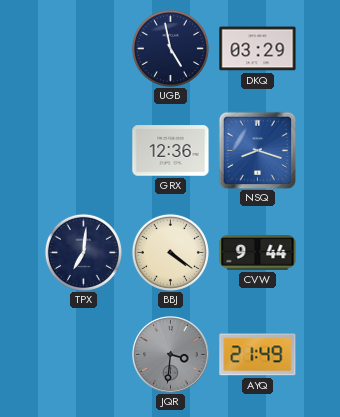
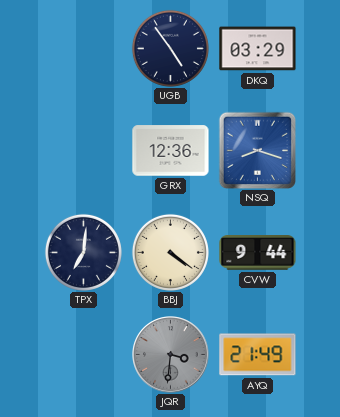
UGB: 4:58 -> 4:54
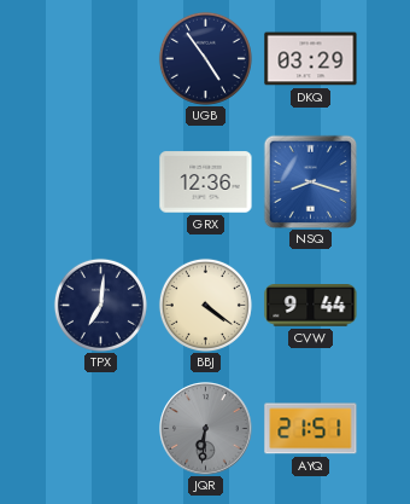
JQR: 3:31 -> 6:31
AYQ: 21:49 -> 21:51
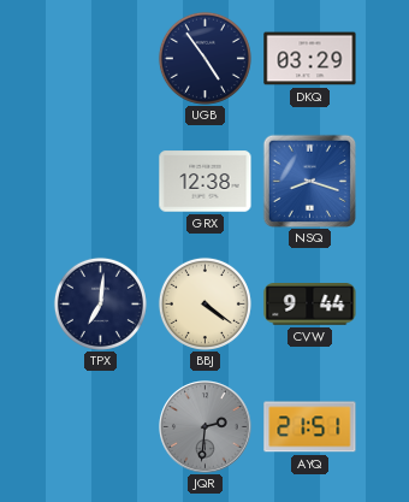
GRX: 12:36 -> 12:38
JQR: 6:31 -> 2:31
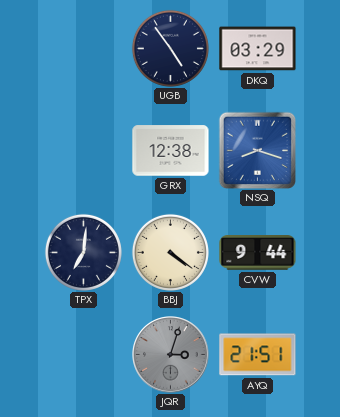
JQR: 2:31 -> 3:03
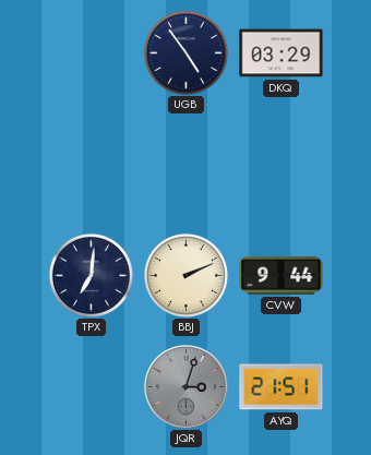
GRX: 12:38 -> none
NSQ: 8:18 -> none
BBJ: 4:21 -> 2:11
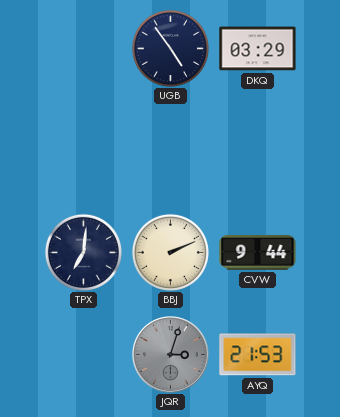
AYQ: 21:51 -> 21:53
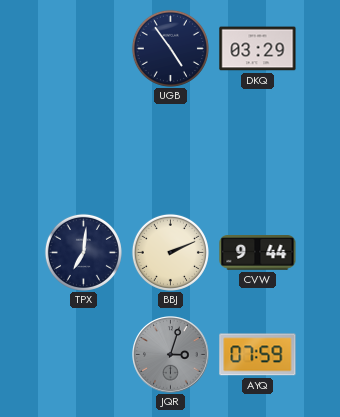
AYQ: 21:53 -> 07:59
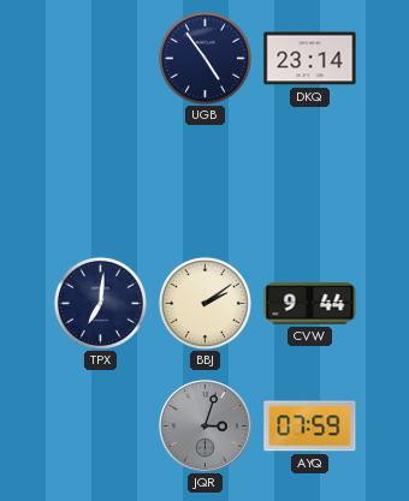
DKQ: 03:29 -> 23:14
BBJ: 2:11 -> 2:09
